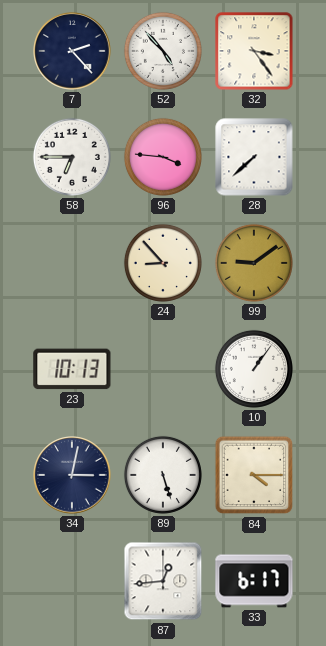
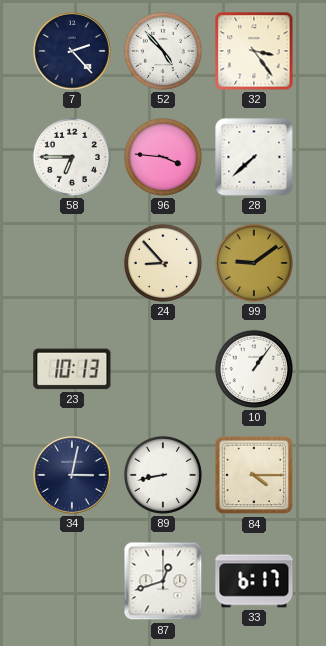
89: 5:27 -> 8:43
87: 12:44 -> 12:42
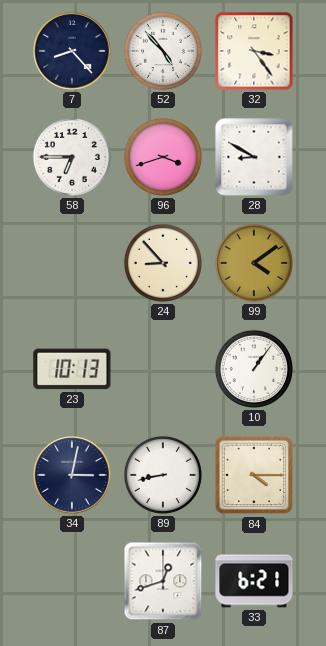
7: 2:23 -> 8:23
96: 3:46 -> 3:42
28: 7:38 -> 8:50
99: 9:09 -> 4:09
33: 6:17 -> 6:21
